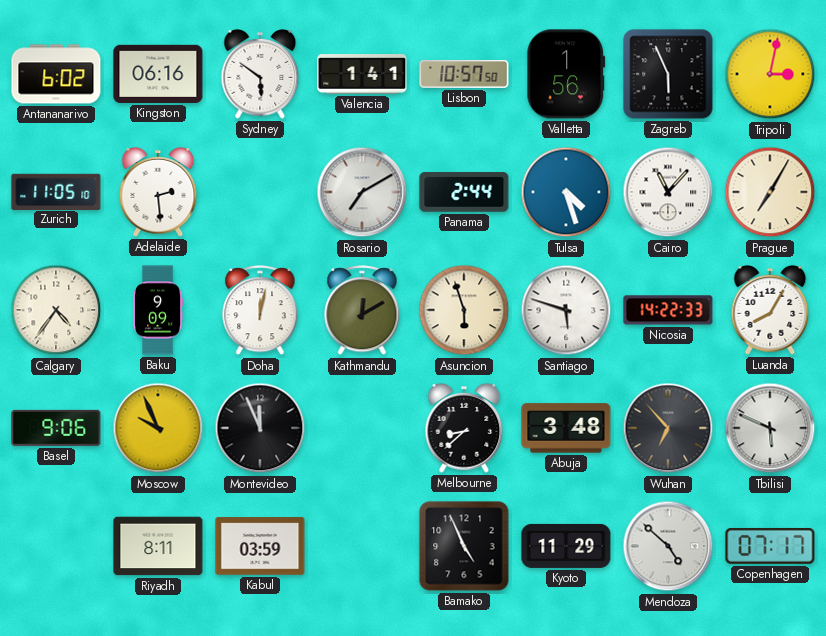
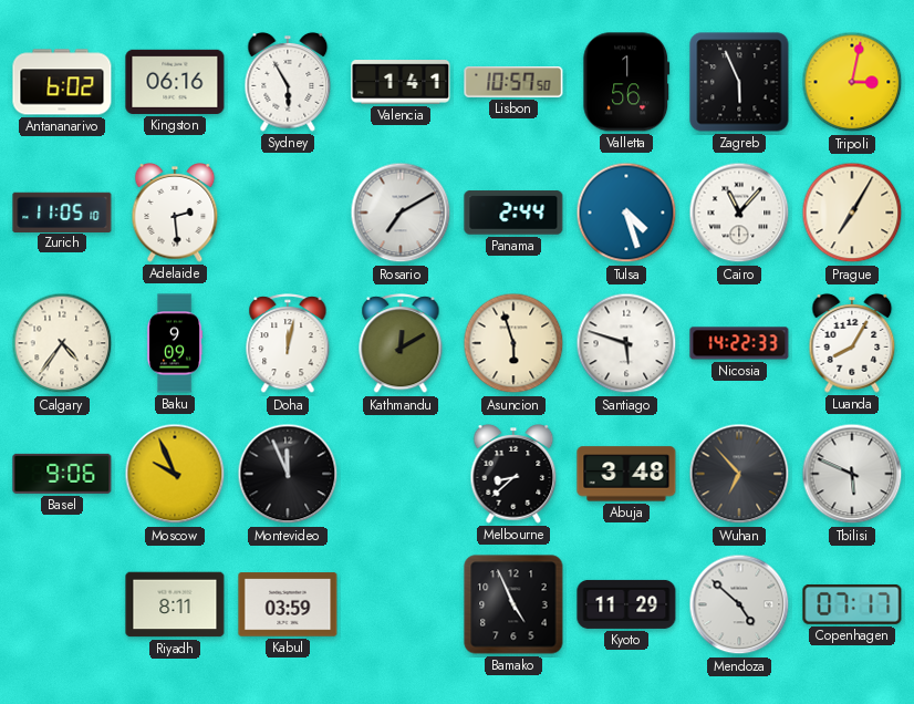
Sydney: 5:51 -> 5:55
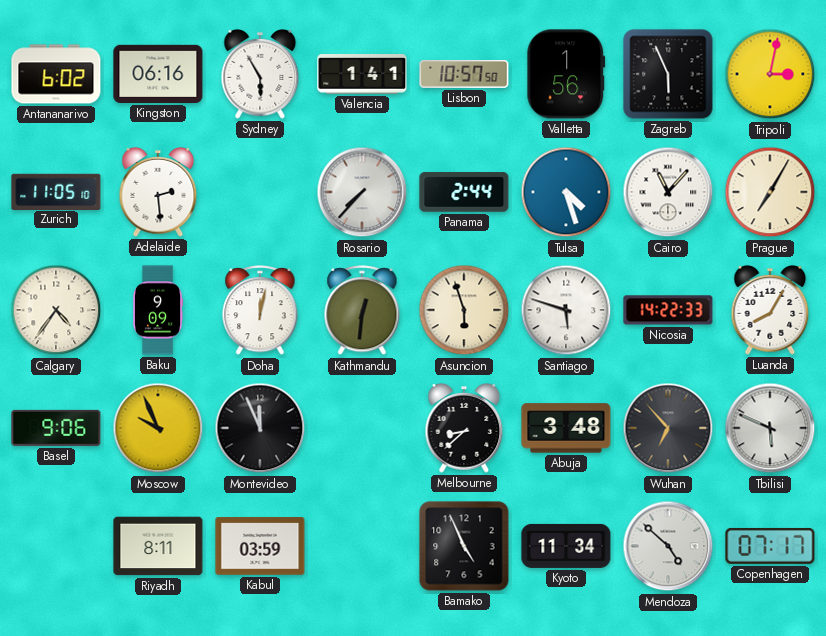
Rosario: 7:10 -> 7:37
Kathmandu: 12:10 -> 12:31
Kyoto: 11:29 -> 11:34
